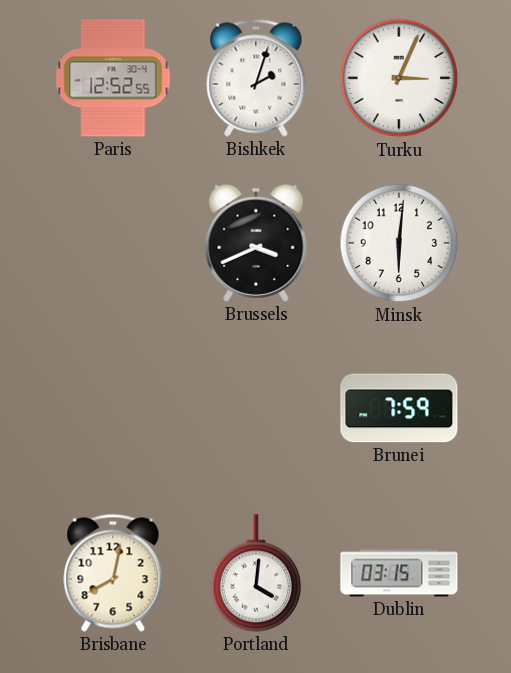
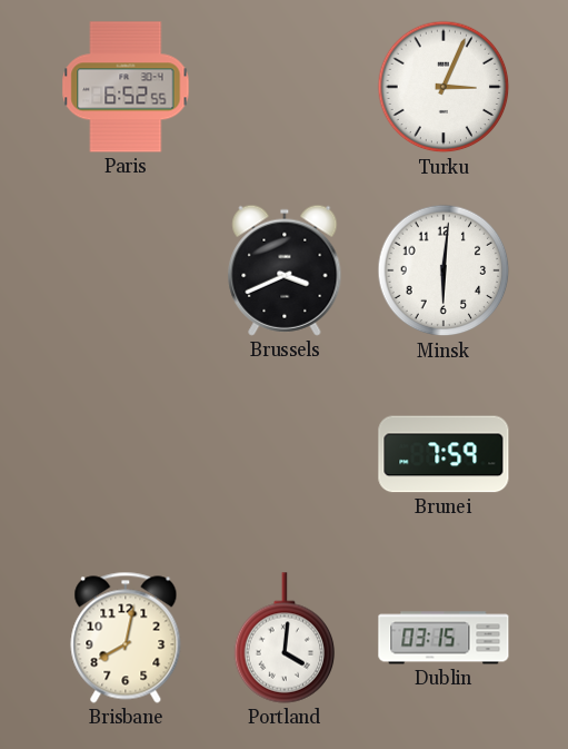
Paris: 12:52 -> 6:52
Bishkek: 2:03 -> none
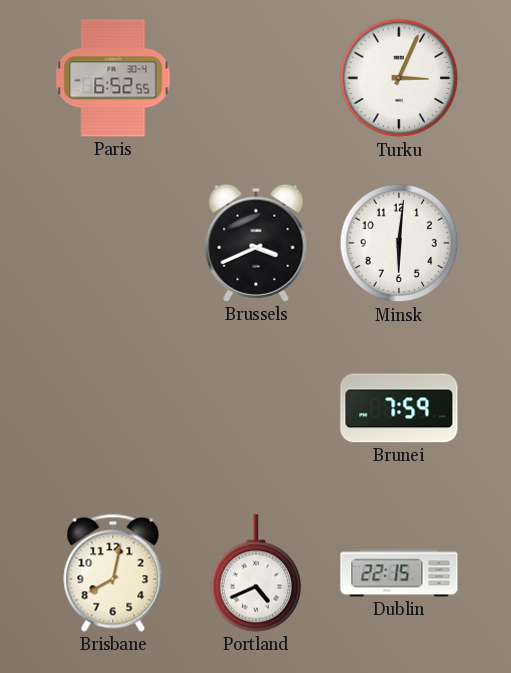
Portland: 4:01 -> 4:41
Dublin: 03:15 -> 22:15
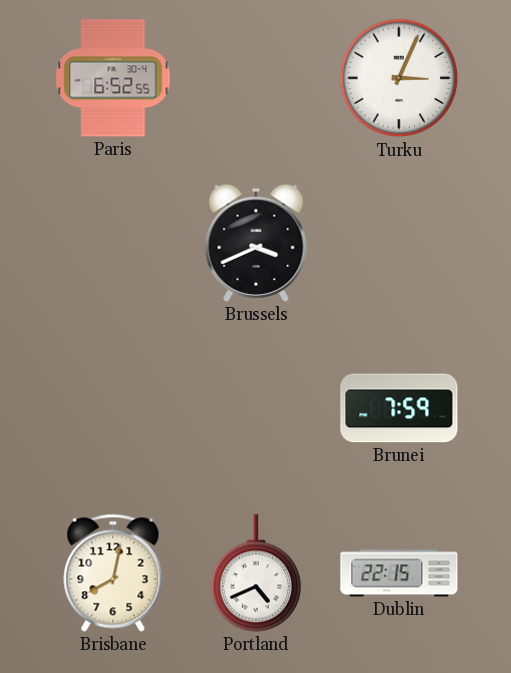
Minsk: 6:01 -> none
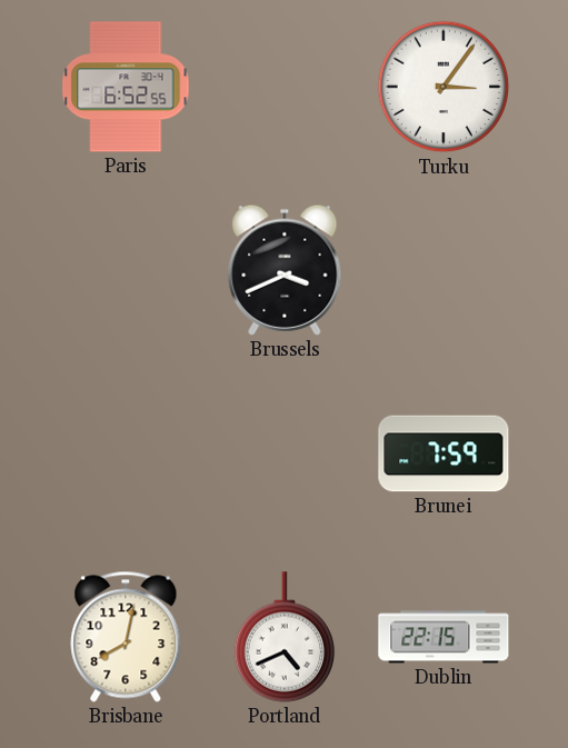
Turku: 3:04 -> 3:06
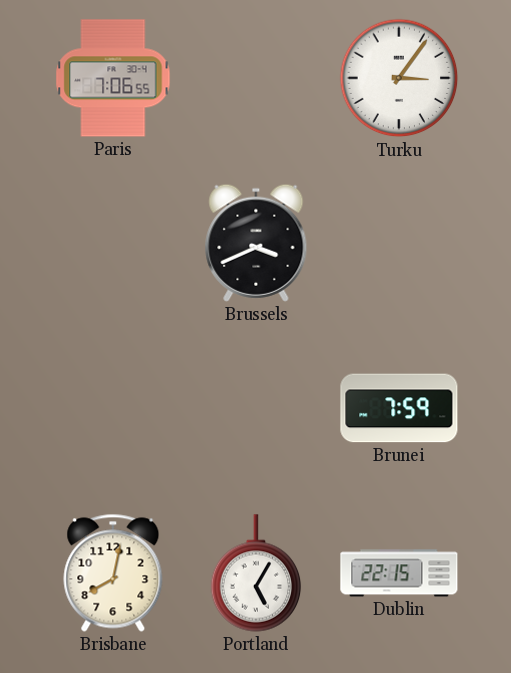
Paris: 6:52 -> 7:06
Portland: 4:41 -> 5:05
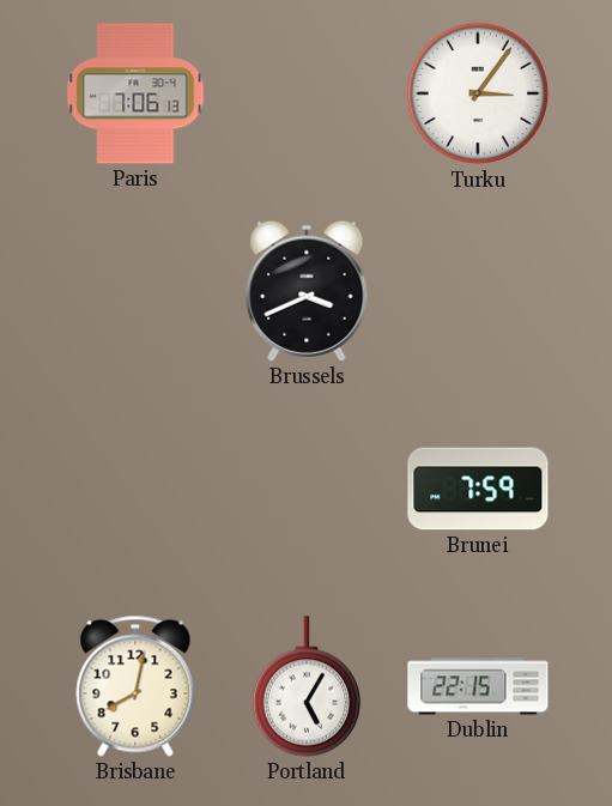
Paris: 7:06:55 -> 7:06:13
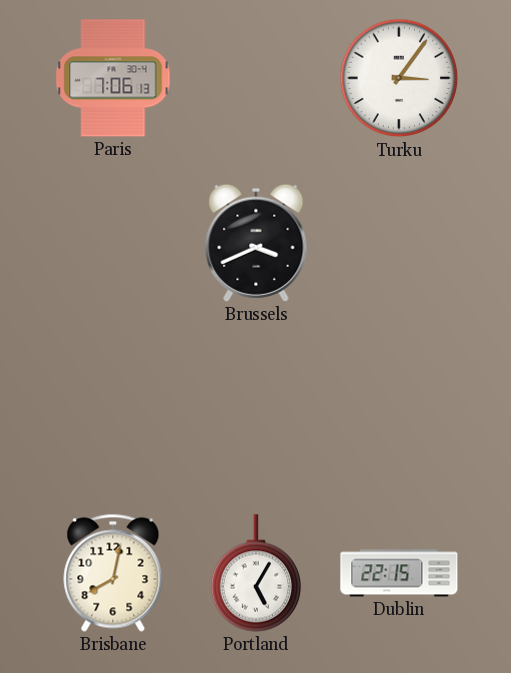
Brunei: 7:59 -> none
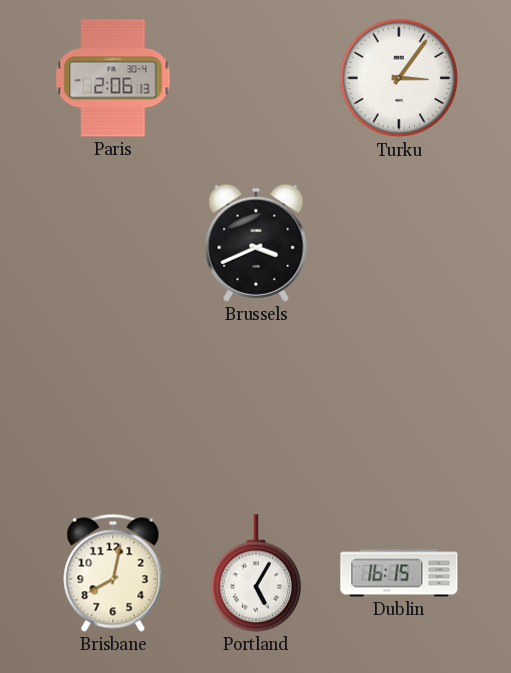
Paris: 7:06 -> 2:06
Dublin: 22:15 -> 16:15
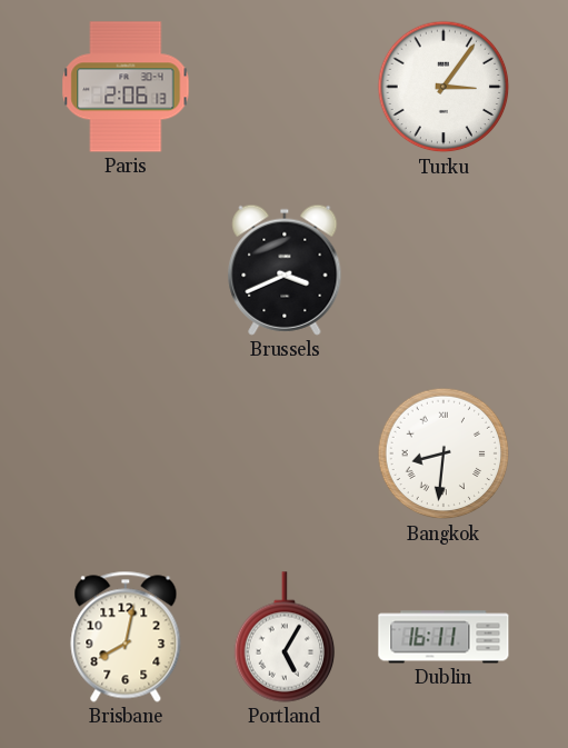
Bangkok: none -> 8:31
Dublin: 16:15 -> 16:11
